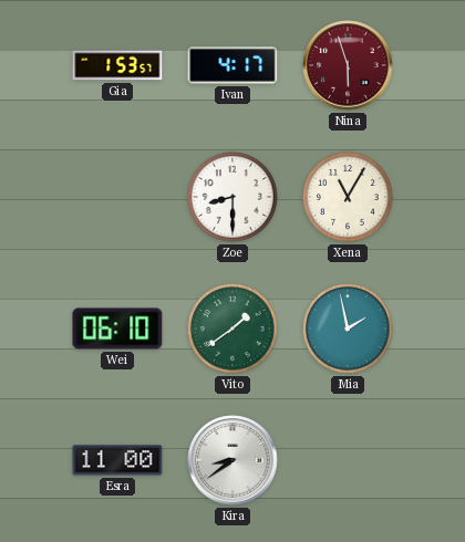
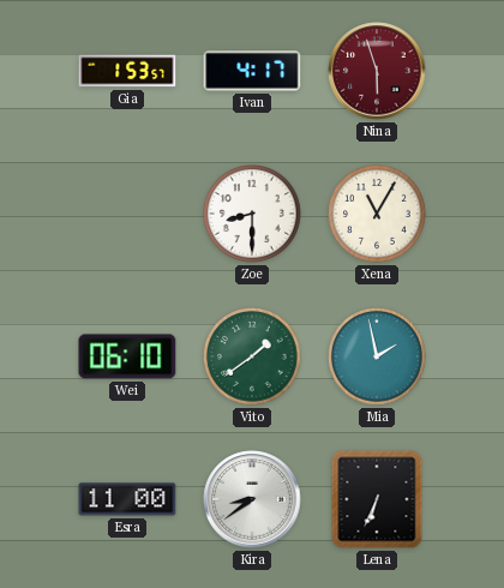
Lena: none -> 6:34
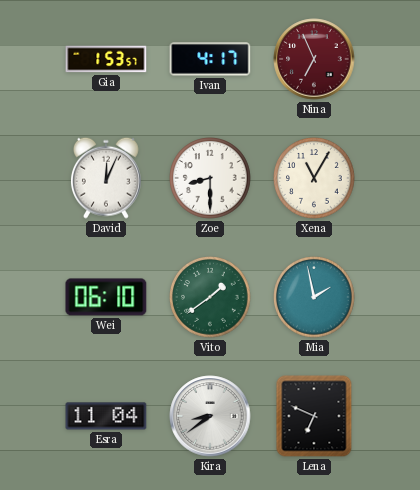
Nina: 5:57 -> 6:56
David: none -> 12:04
Esra: 11:00 -> 11:04
Lena: 6:34 -> 6:49
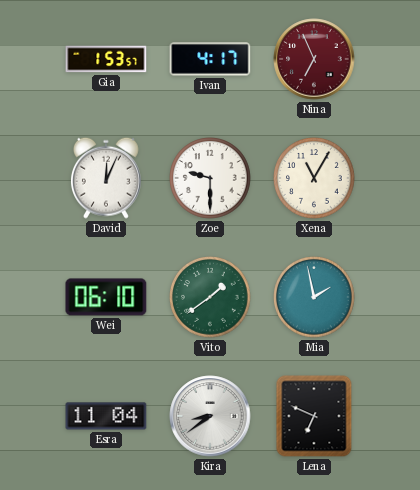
Zoe: 8:30 -> 9:30
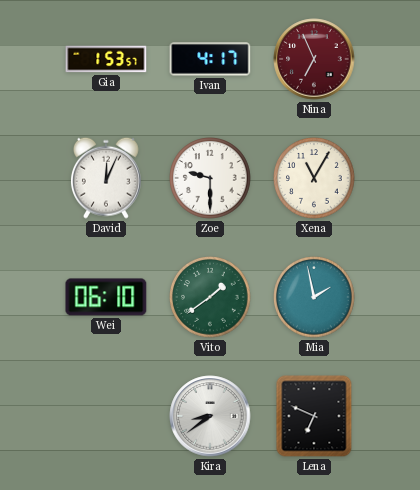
Esra: 11:04 -> none
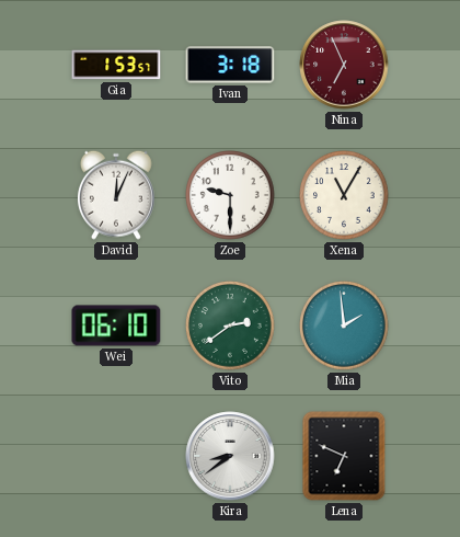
Ivan: 4:17 -> 3:18
Vito: 1:39 -> 2:39
Mia: 1:58 -> 1:59
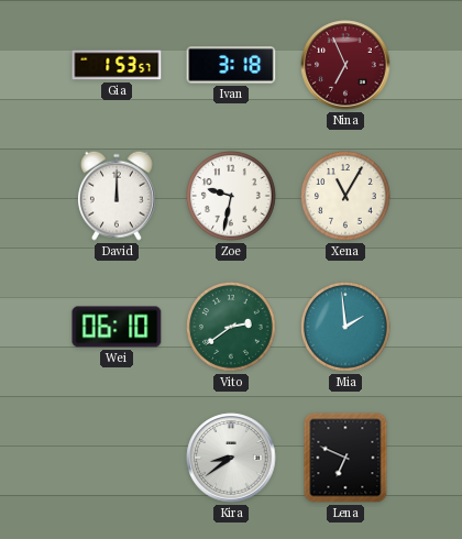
David: 12:04 -> 12:00
Zoe: 9:30 -> 9:32
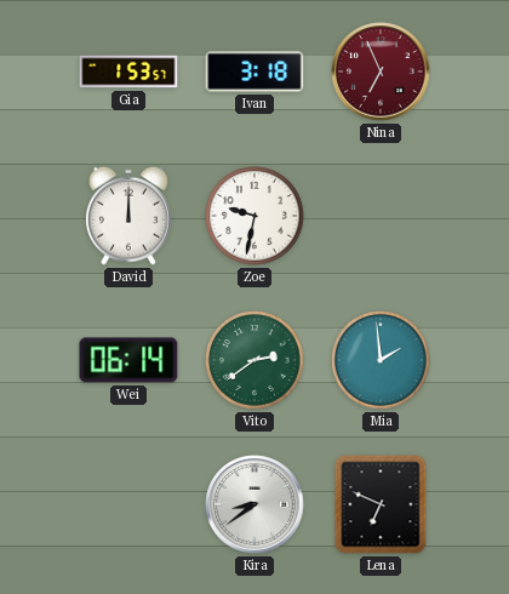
Xena: 11:05 -> none
Wei: 06:10 -> 06:14
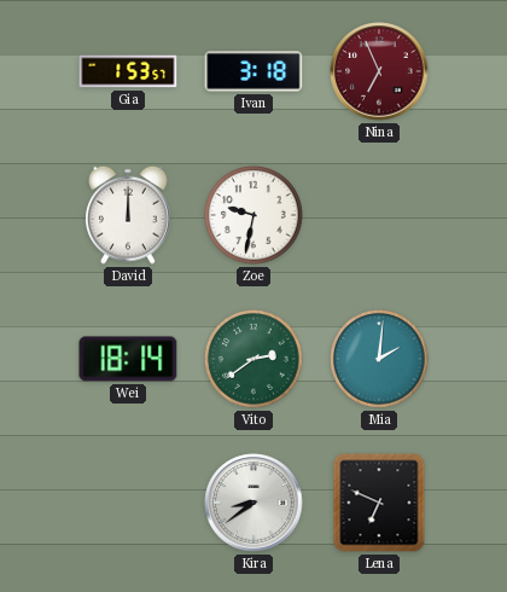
Wei: 06:14 -> 18:14
Mia: 1:59 -> 2:01
